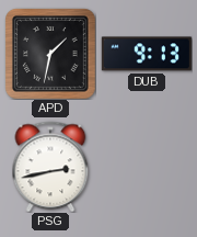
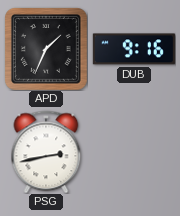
APD: 1:32 -> 1:34
DUB: 9:13 -> 9:16
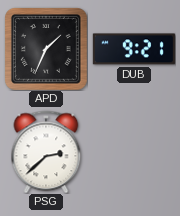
DUB: 9:16 -> 9:21
PSG: 2:43 -> 2:38
